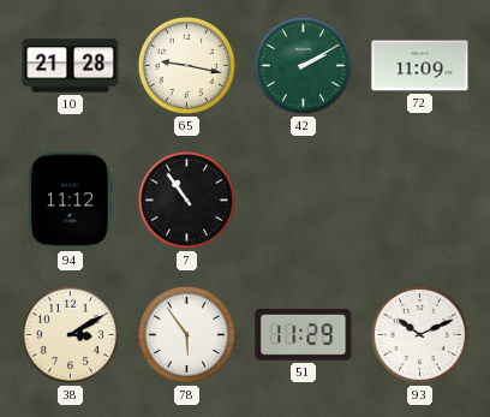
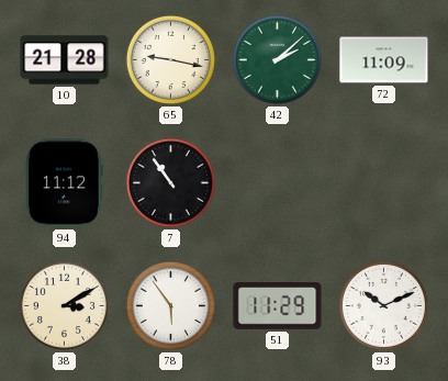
42: 2:10 -> 2:08
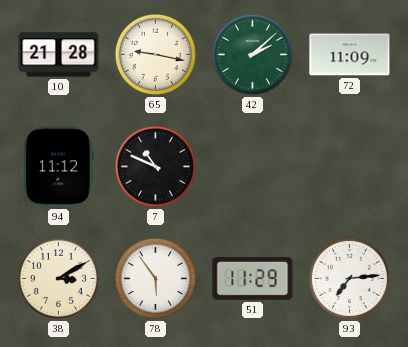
7: 10:54 -> 10:49
93: 10:11 -> 7:14
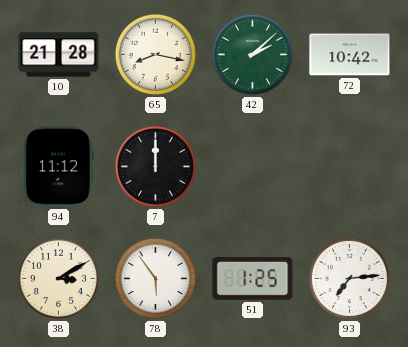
65: 9:17 -> 8:17
72: 11:09 -> 10:42
7: 10:49 -> 12:00
51: 11:29 -> 1:25
